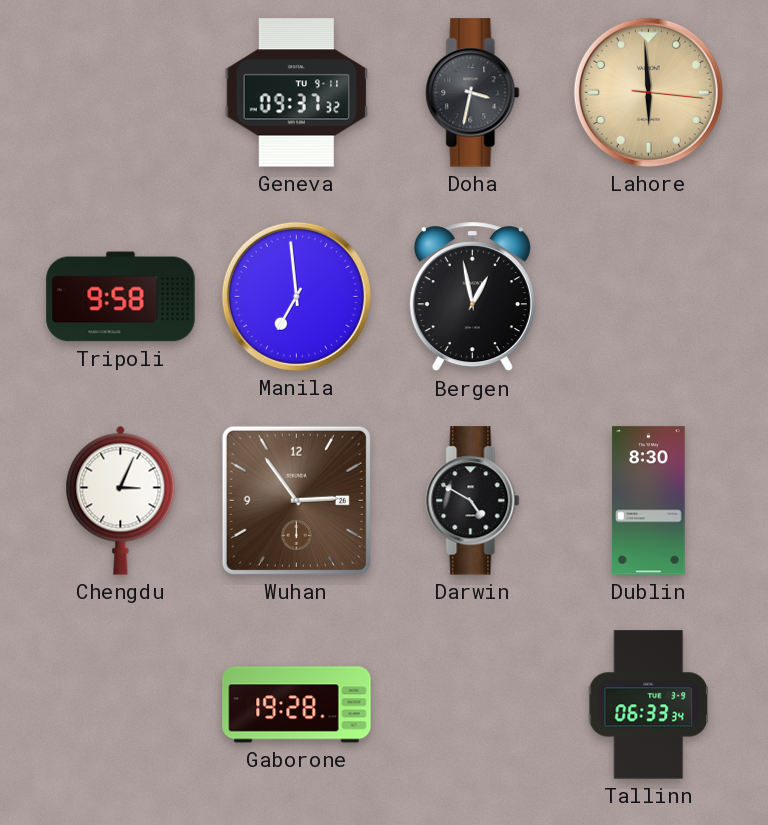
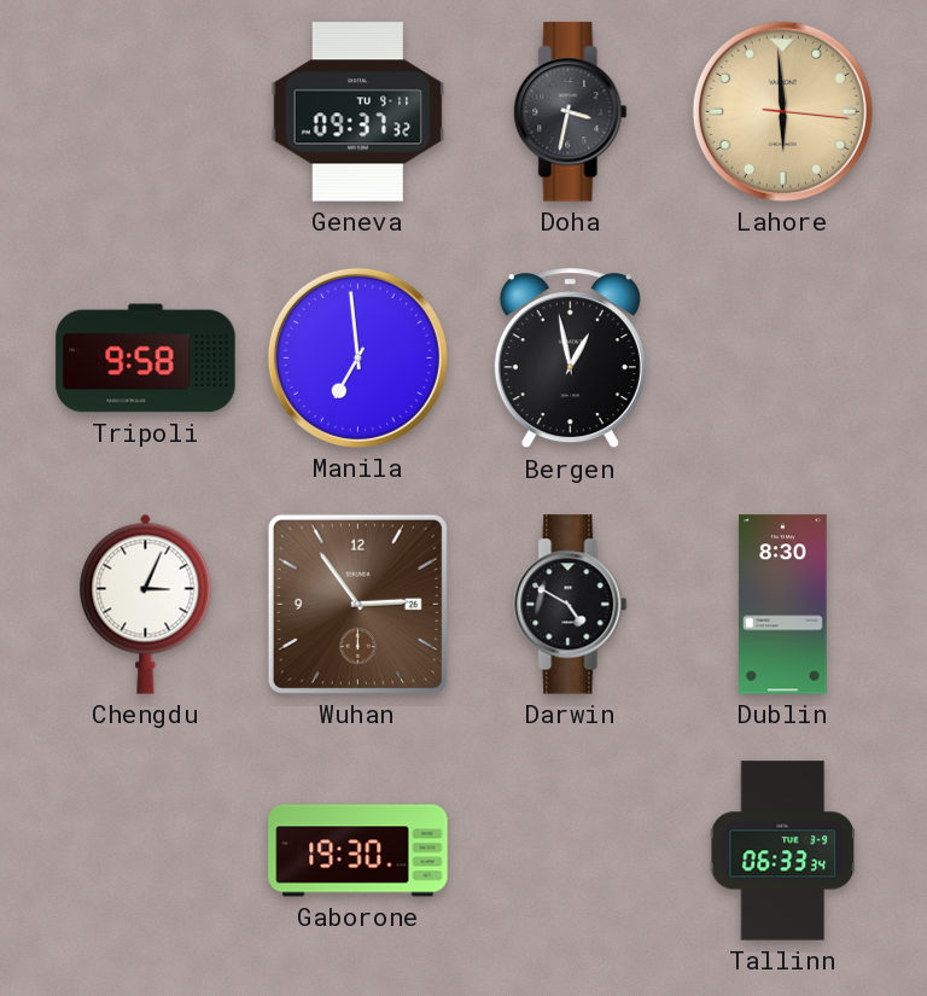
Gaborone: 19:28 -> 19:30
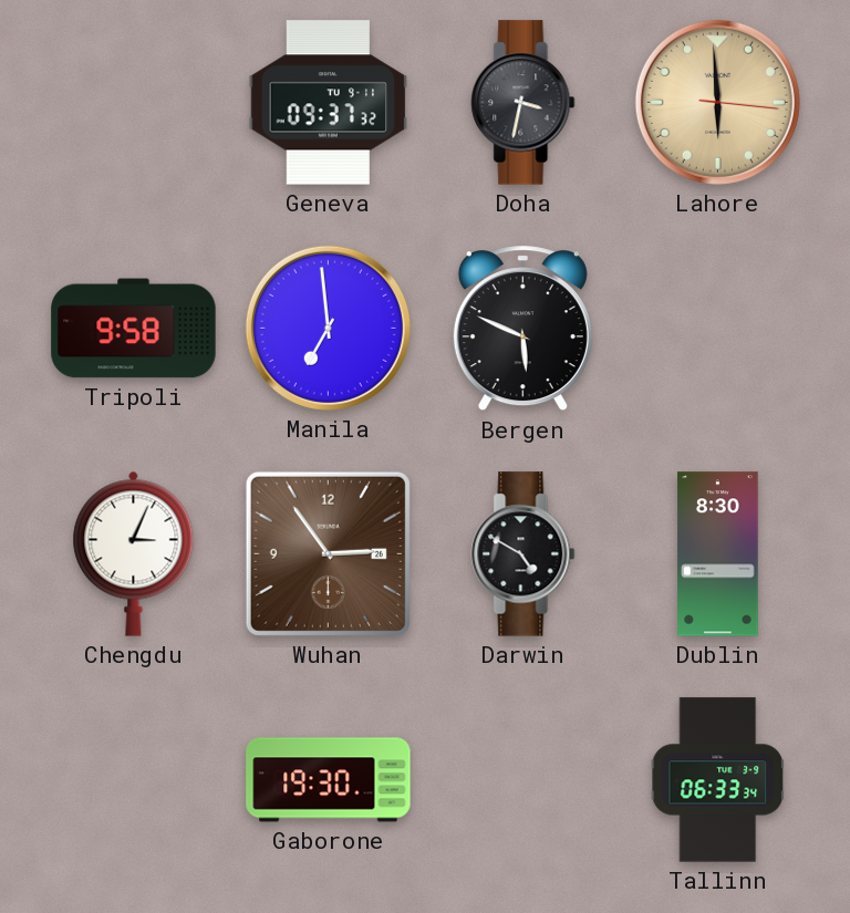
Bergen: 12:58 -> 5:49
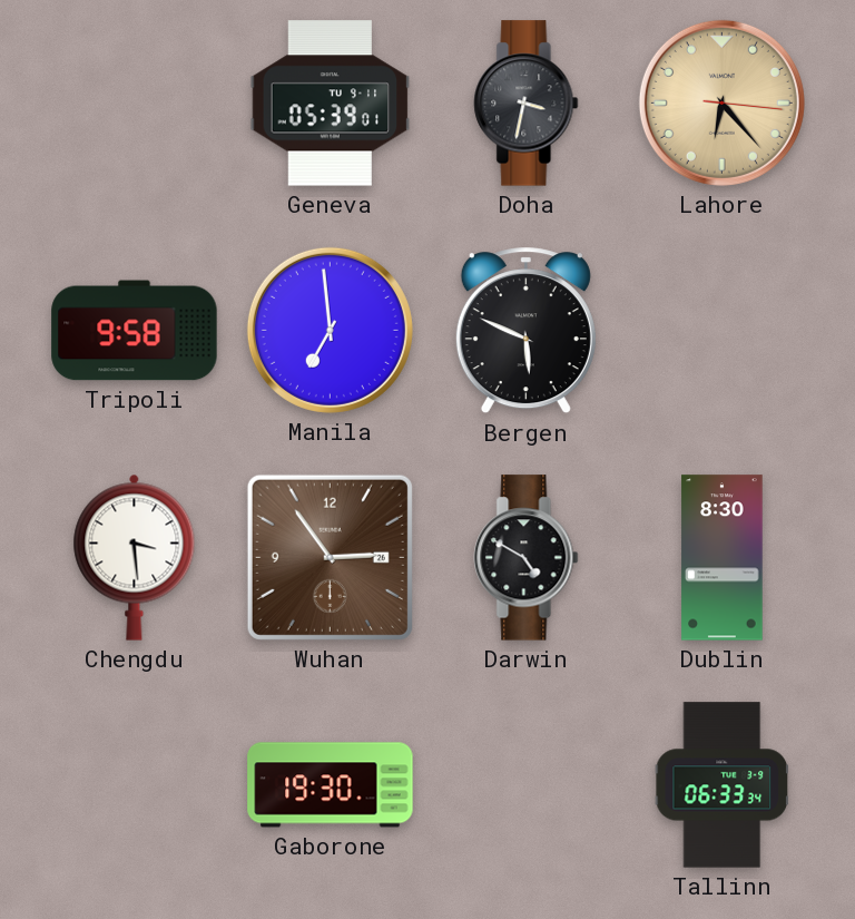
Geneva: 09:37 -> 05:39
Lahore: 5:59 -> 6:23
Chengdu: 3:04 -> 3:29
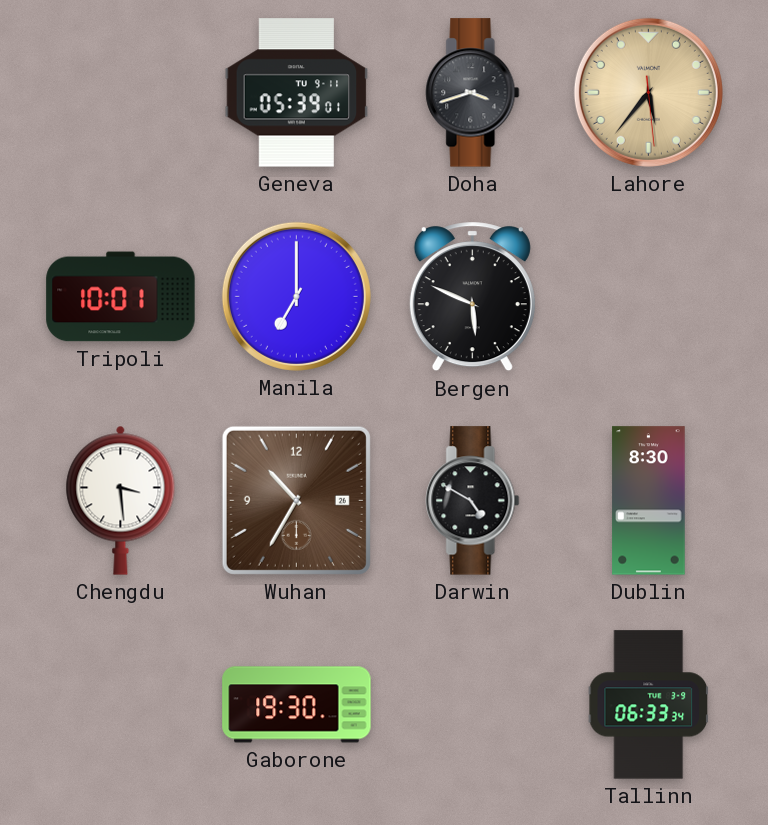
Doha: 3:32 -> 3:42
Lahore: 6:23 -> 5:36
Tripoli: 9:58 -> 10:01
Manila: 6:59 -> 7:00
Wuhan: 2:54 -> 10:35
